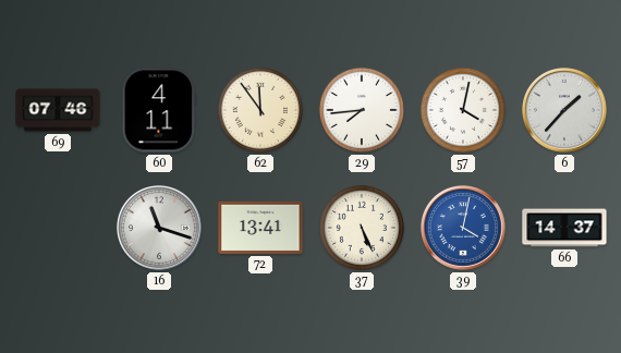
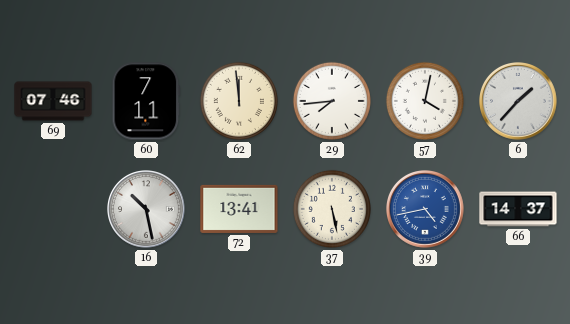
60: 4:11 -> 7:11
62: 11:54 -> 11:59
16: 11:18 -> 10:28
37: 5:26 -> 5:28
39: 4:02 -> 4:43
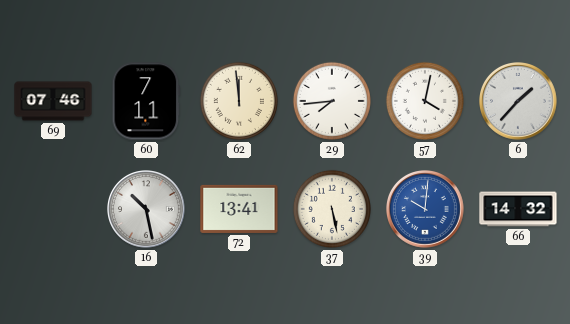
39: 4:43 -> 10:01
66: 14:37 -> 14:32
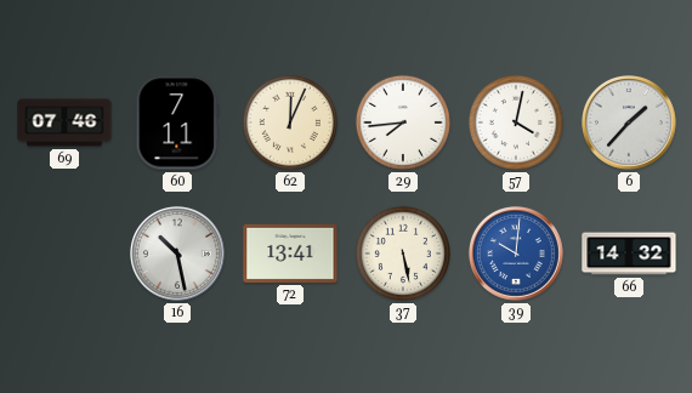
62: 11:59 -> 12:04
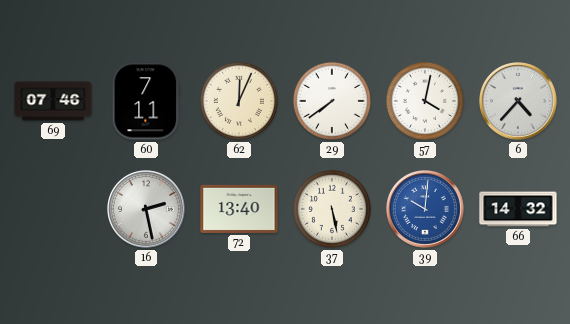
29: 7:44 -> 7:39
6: 1:37 -> 4:37
16: 10:28 -> 2:28
72: 13:41 -> 13:40
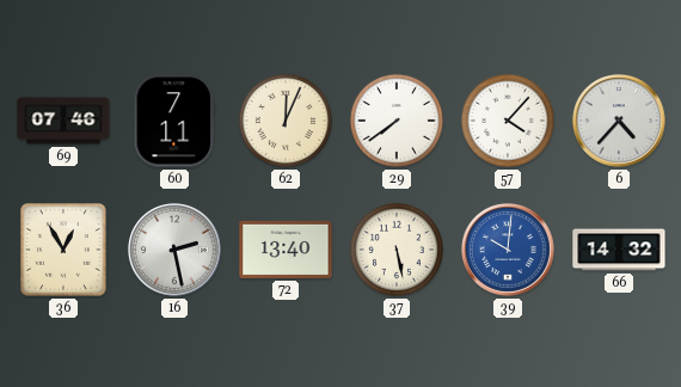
57: 4:02 -> 4:07
36: none -> 12:55
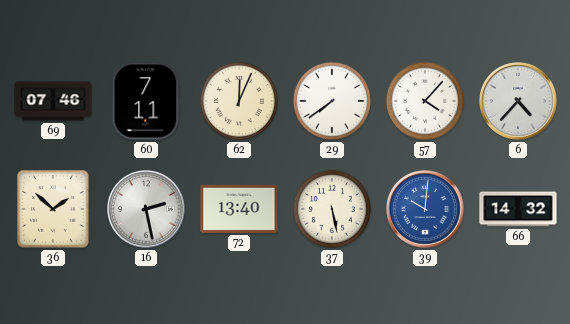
36: 12:55 -> 1:52
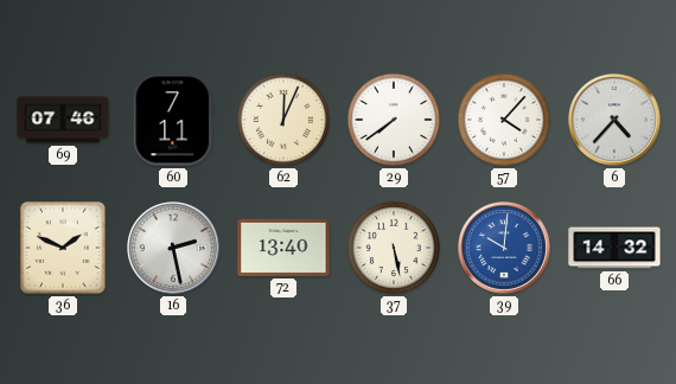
36: 1:52 -> 1:49
